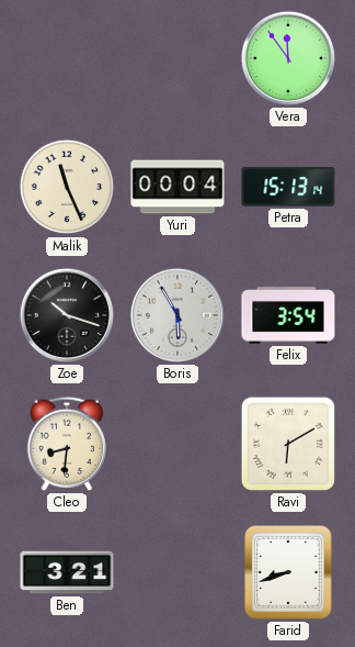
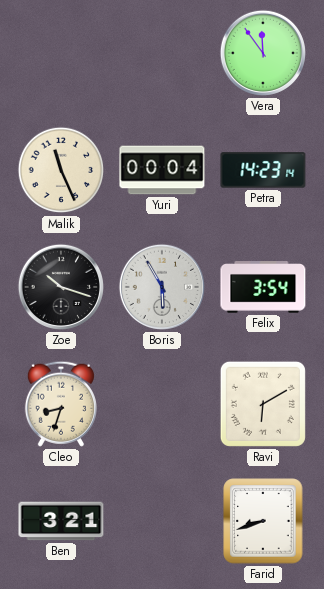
Petra: 15:13 -> 14:23
Cleo: 8:31 -> 8:33
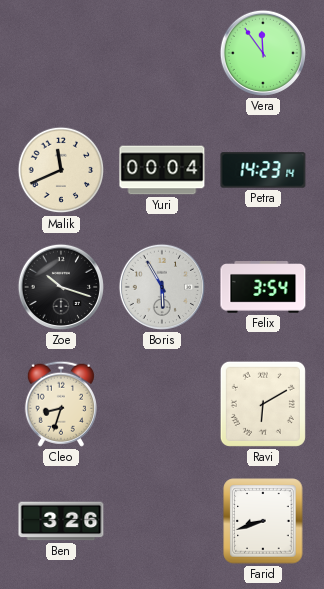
Malik: 11:26 -> 11:41
Ben: 3:21 -> 3:26
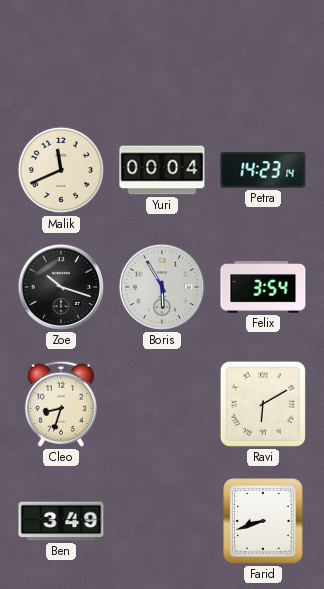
Vera: 11:54 -> none
Ben: 3:26 -> 3:49
